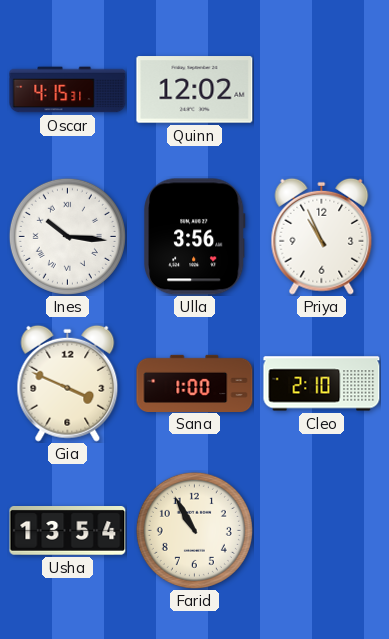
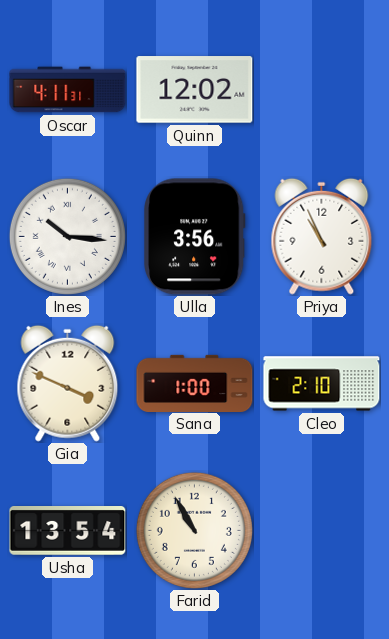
Oscar: 4:15 -> 4:11
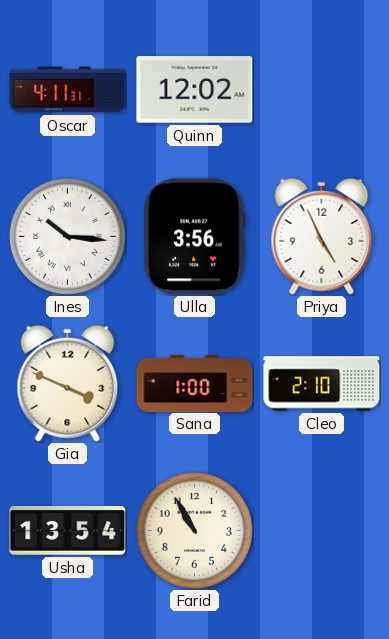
Priya: 10:56 -> 4:56
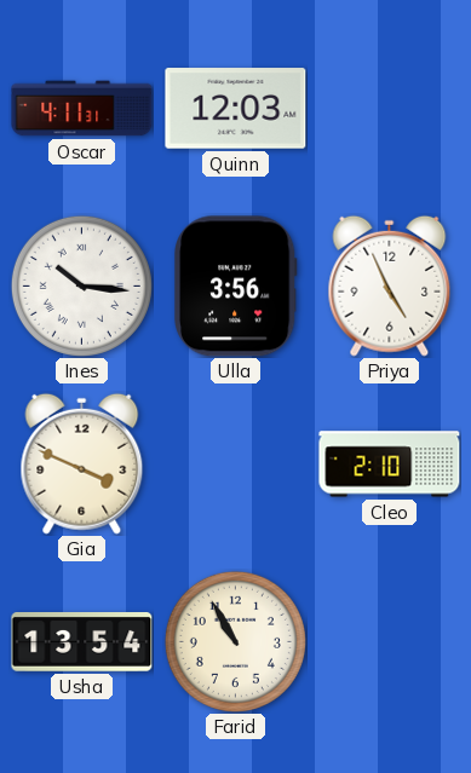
Quinn: 12:02 -> 12:03
Sana: 1:00 -> none
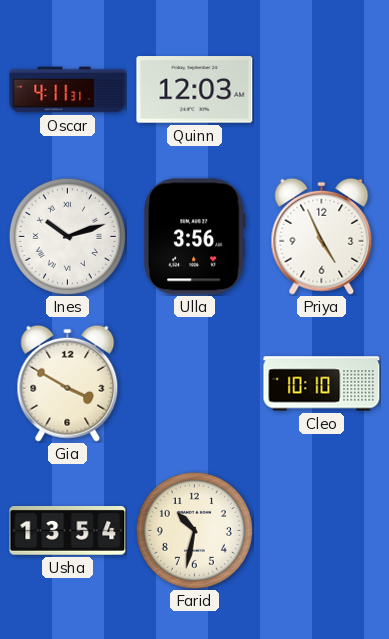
Ines: 10:16 -> 10:12
Gia: 3:49 -> 3:50
Cleo: 2:10 -> 10:10
Farid: 10:55 -> 10:32
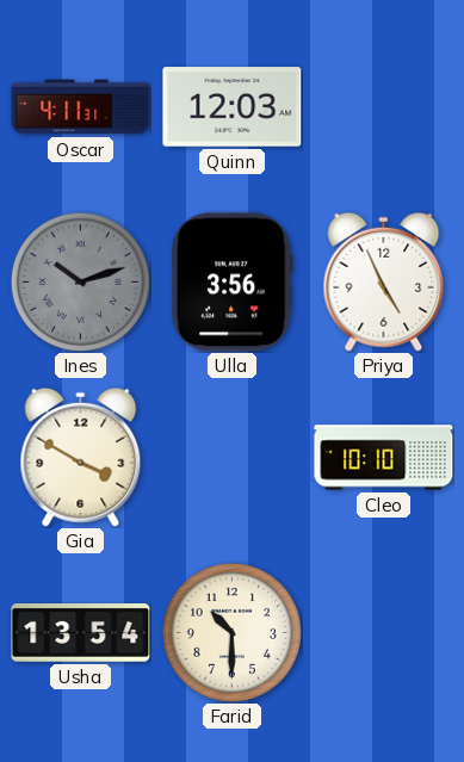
Ines dial: white -> grey
Farid: 10:32 -> 10:30
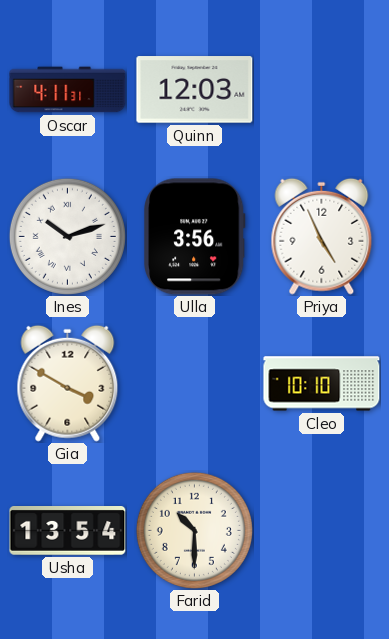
Ines dial: grey -> white
